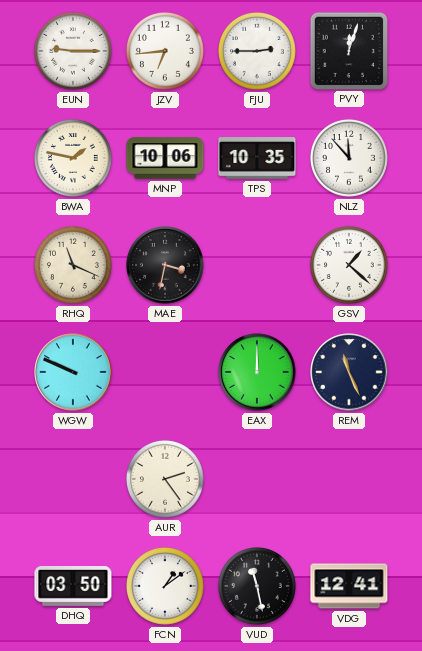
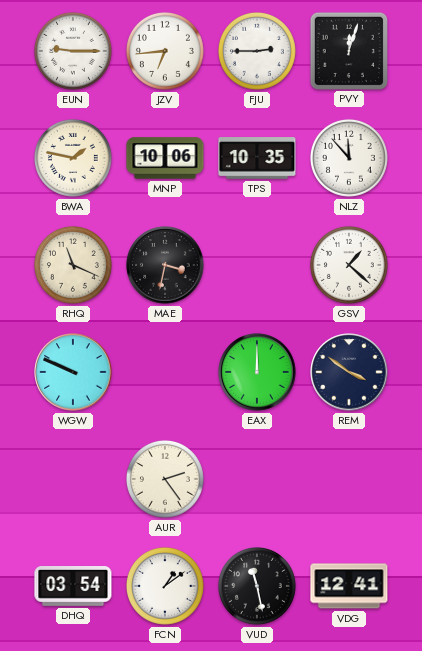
REM: 11:26 -> 3:51
DHQ: 03:50 -> 03:54
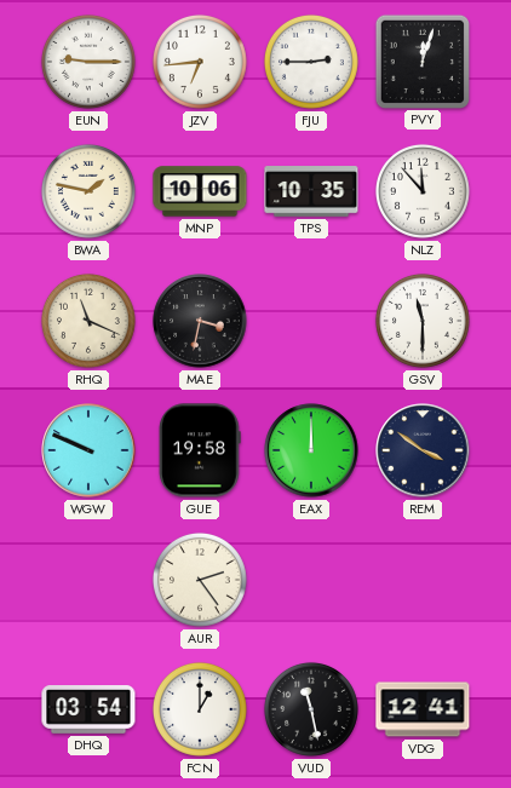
GSV: 1:22 -> 11:30
GUE: none -> 19:58
FCN: 1:09 -> 1:00
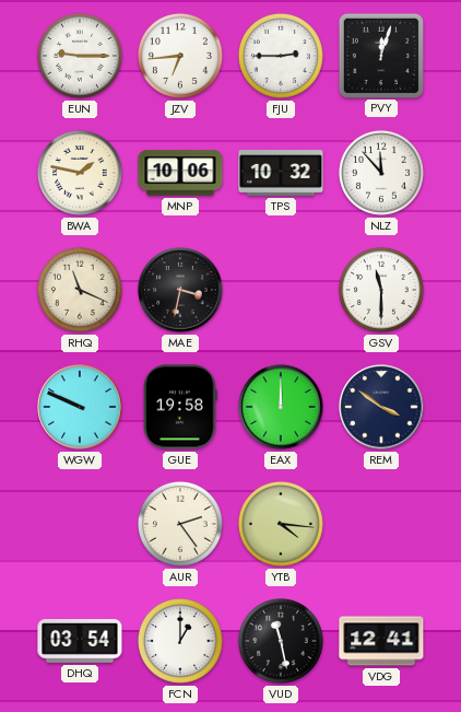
TPS: 10:35 -> 10:32
YTB: none -> 4:16
